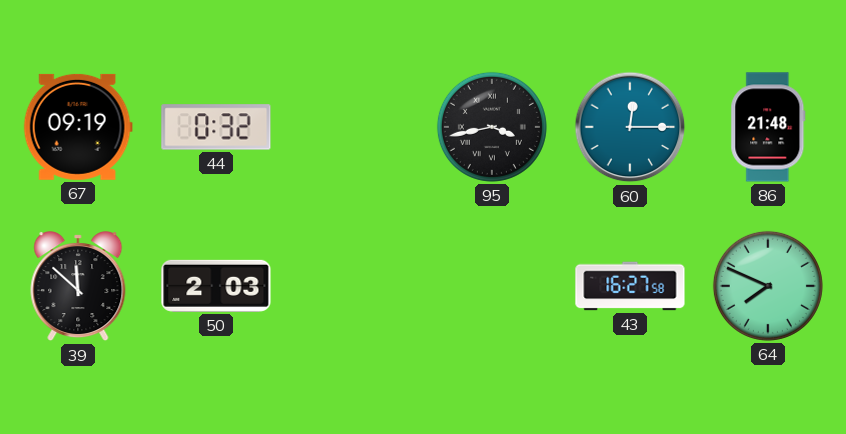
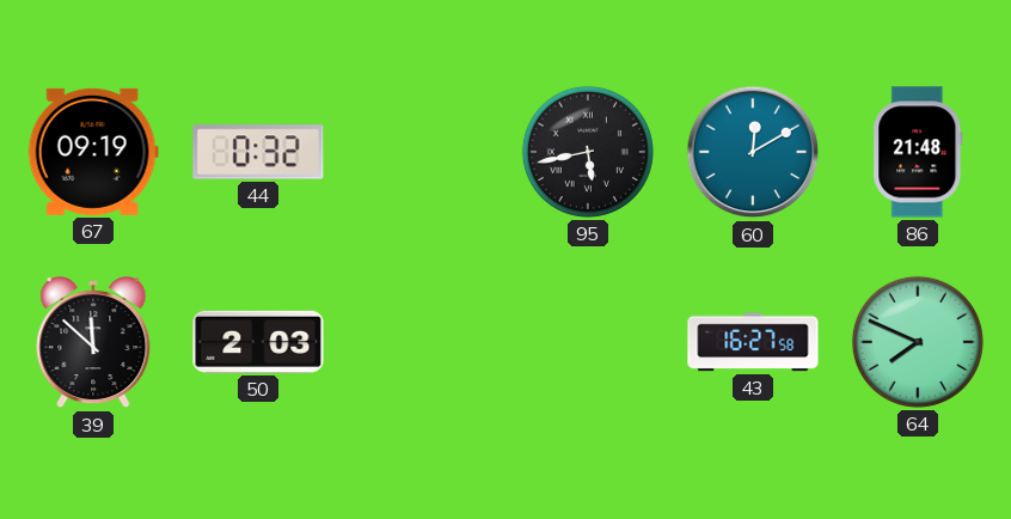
95: 3:43 -> 5:43
60: 12:15 -> 12:10
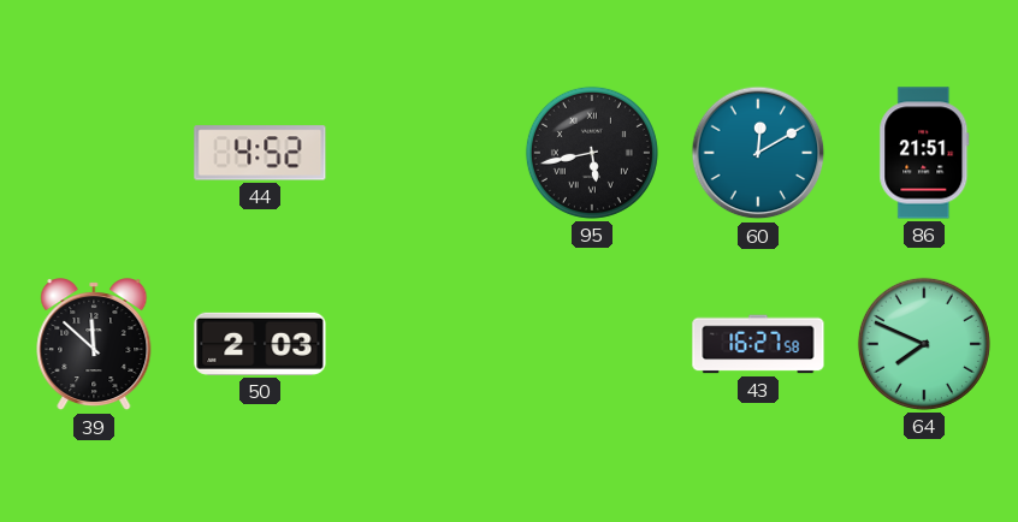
67: 09:19 -> none
44: 0:32 -> 4:52
86: 21:48 -> 21:51
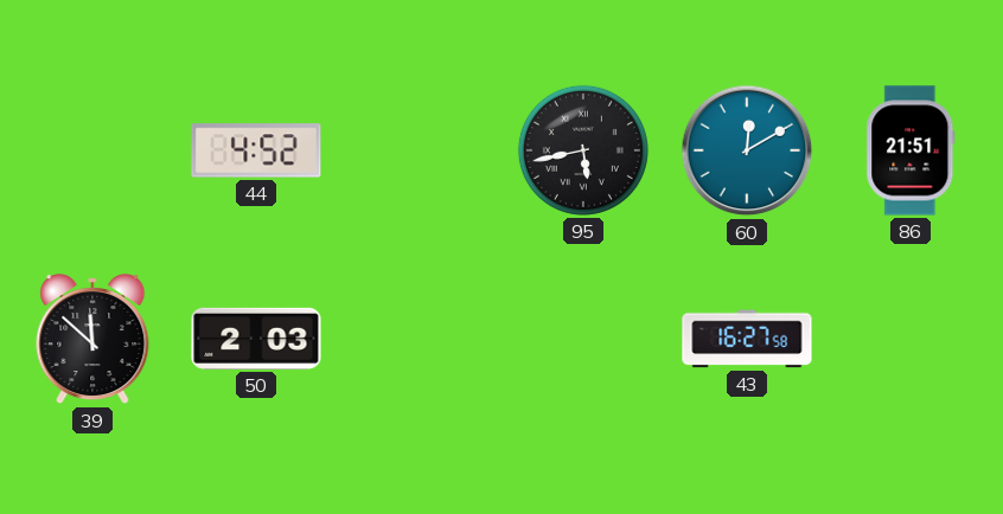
64: 7:49 -> none
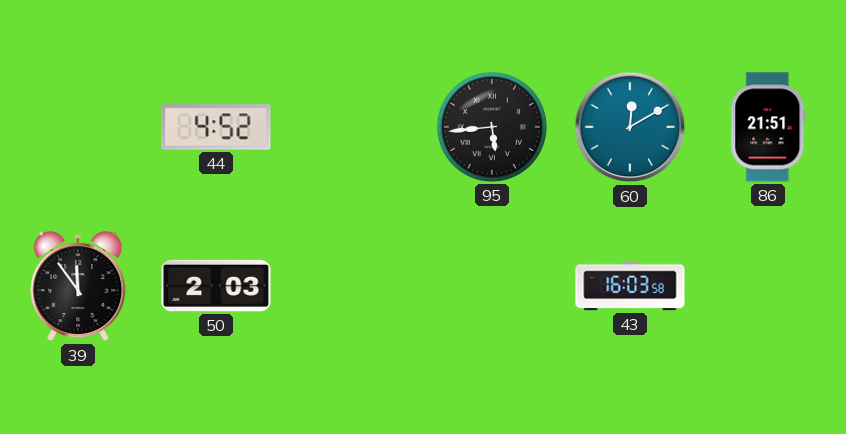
95: 5:43 -> 5:44
39: 11:52 -> 11:54
43: 16:27 -> 16:03
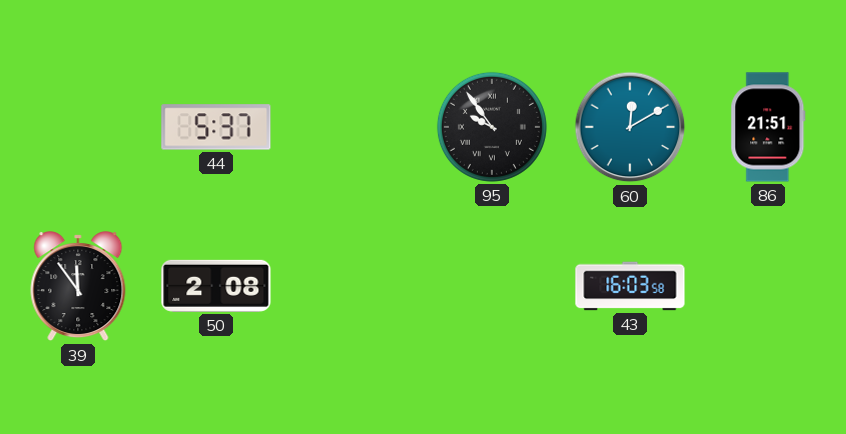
44: 4:52 -> 5:37
95: 5:44 -> 9:54
50: 2:03 -> 2:08
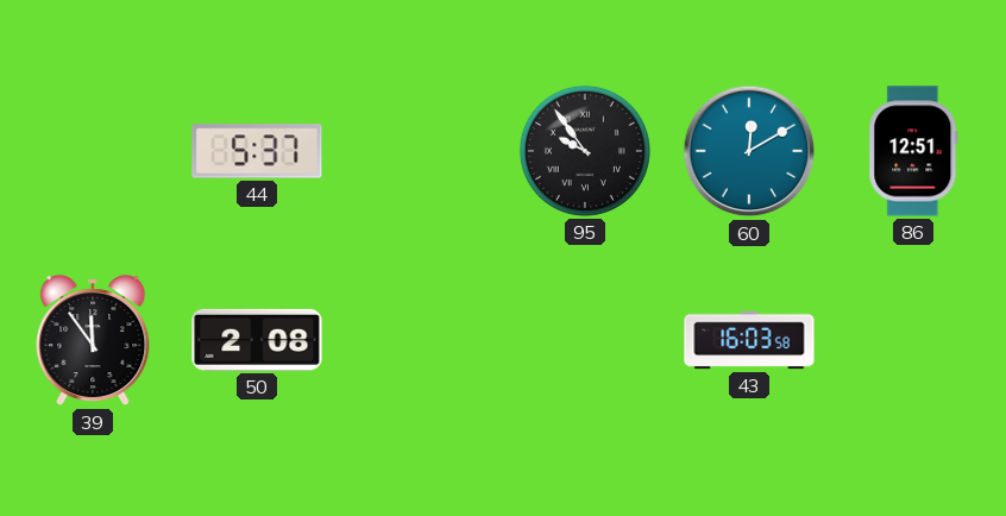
86: 21:51 -> 12:51
